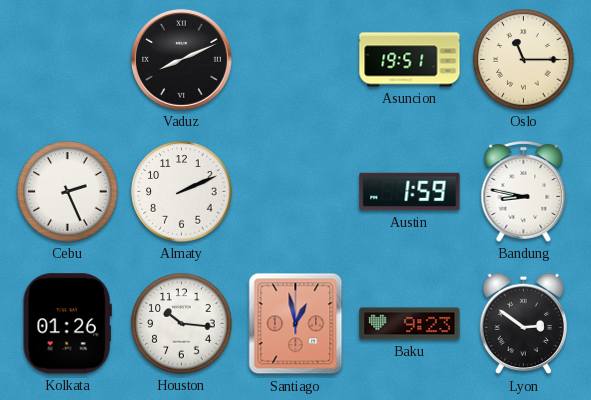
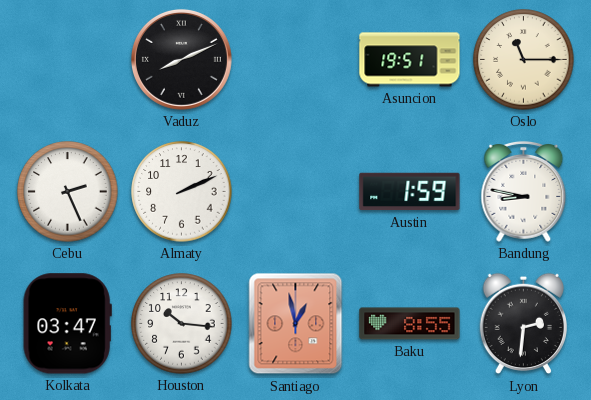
Kolkata: 01:26 -> 03:47
Baku: 9:23 -> 8:55
Lyon: 2:51 -> 2:31
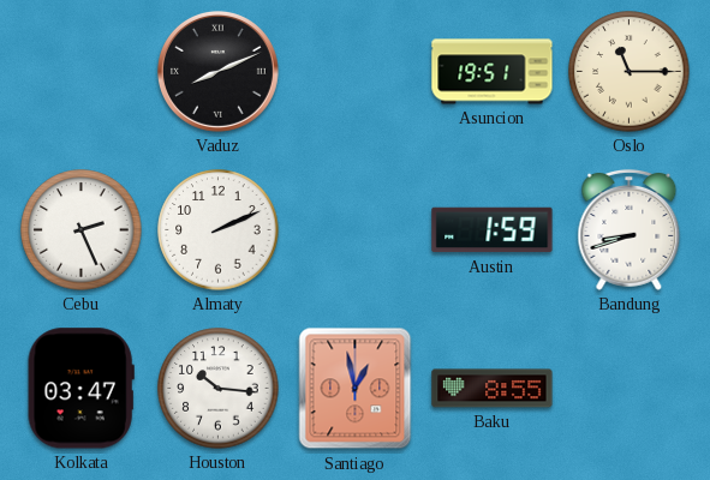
Bandung: 8:47 -> 8:42
Lyon: 2:31 -> none
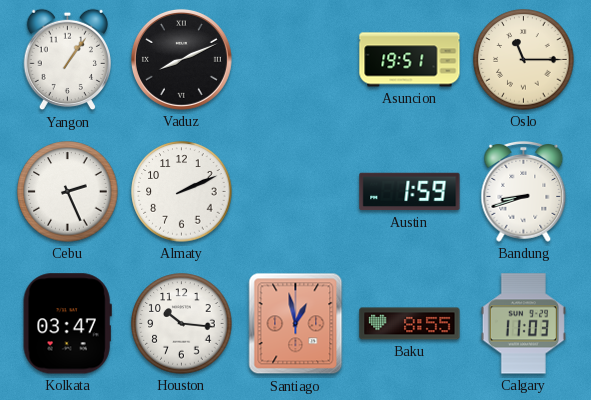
Yangon: none -> 1:06
Calgary: none -> 11:03
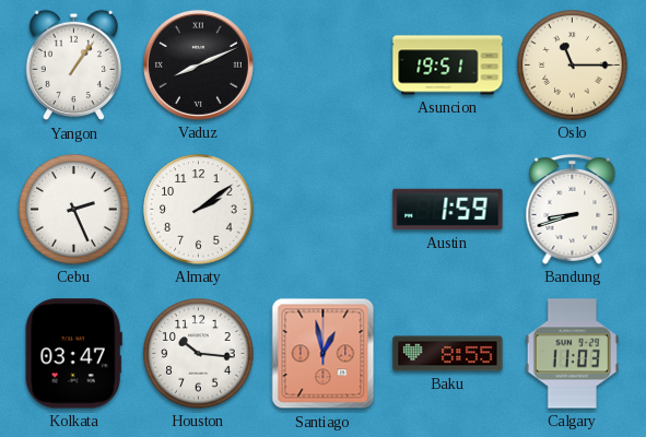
Almaty: 2:11 -> 2:09
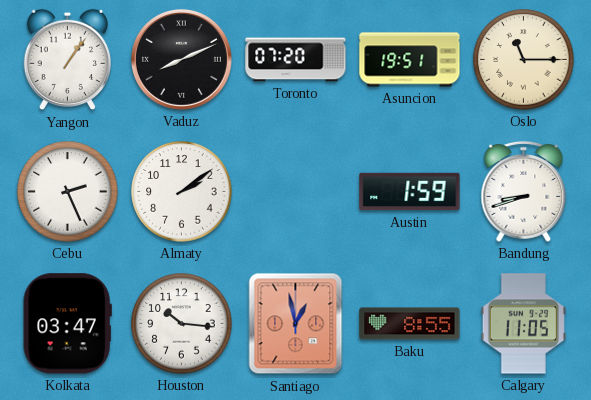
Toronto: none -> 07:20
Calgary: 11:03 -> 11:05
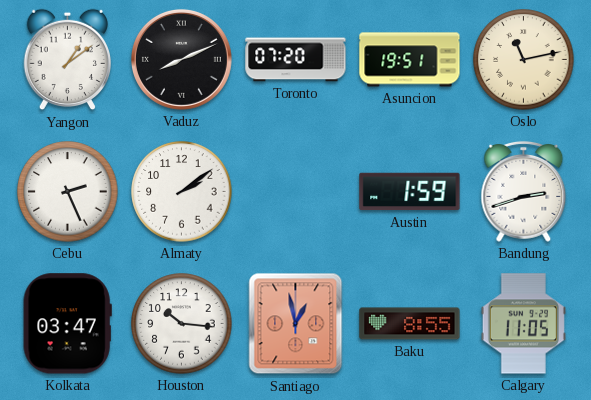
Yangon: 1:06 -> 1:09
Oslo: 11:15 -> 11:13
Bandung: 8:42 -> 2:42
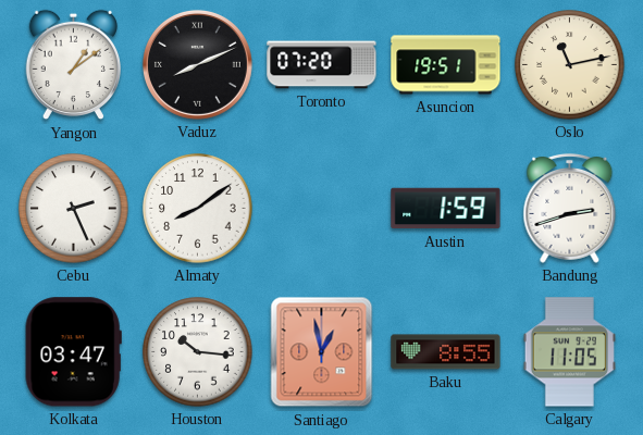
Almaty: 2:09 -> 8:09
